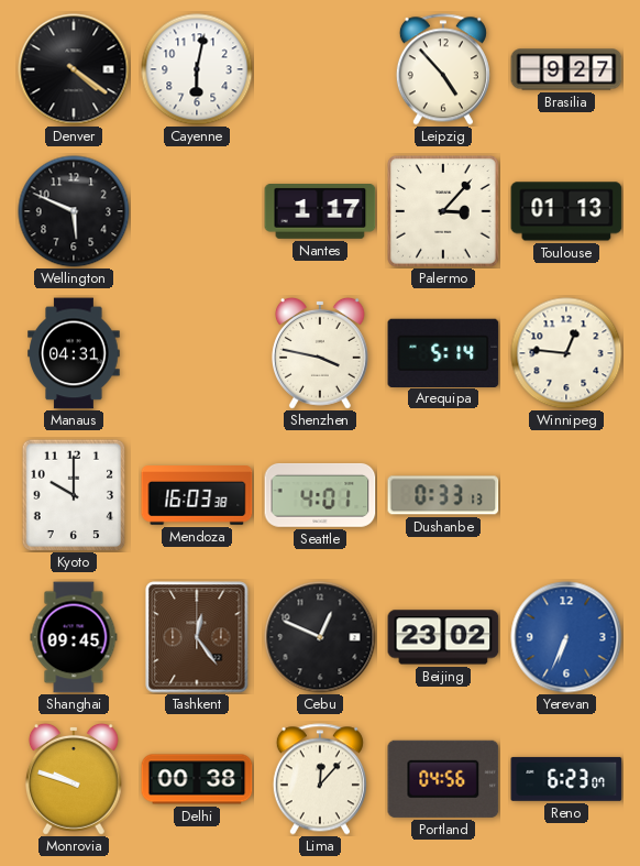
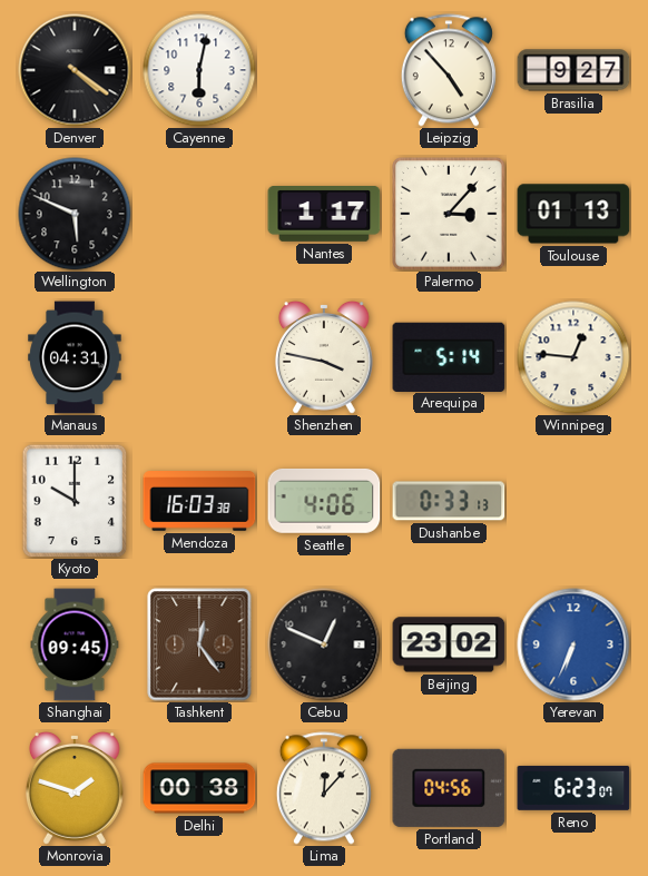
Seattle: 4:01 -> 4:06
Monrovia: 9:48 -> 1:48
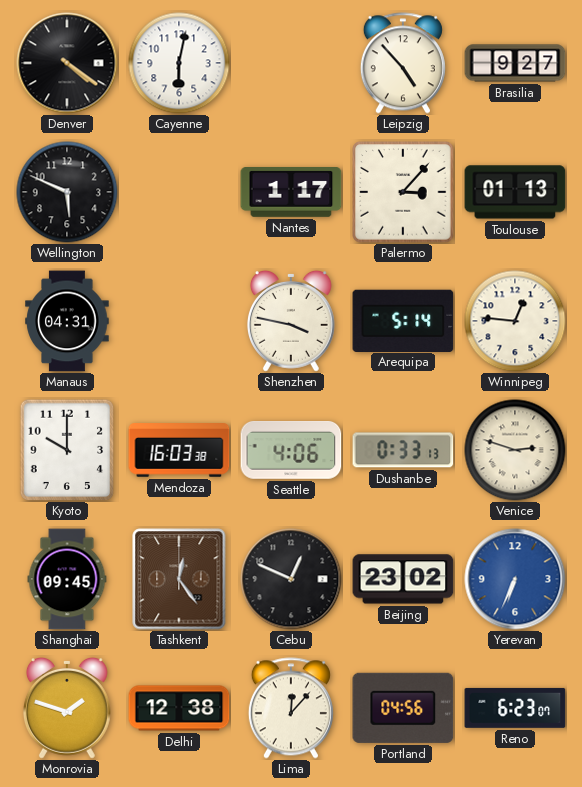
Venice: none -> 2:48
Delhi: 00:38 -> 12:38
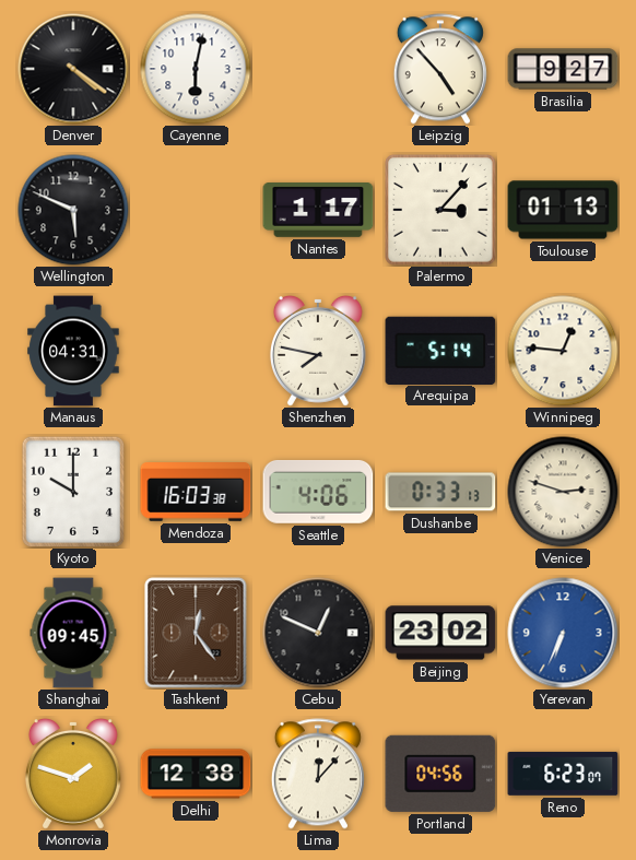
Shenzhen: 3:47 -> 7:47
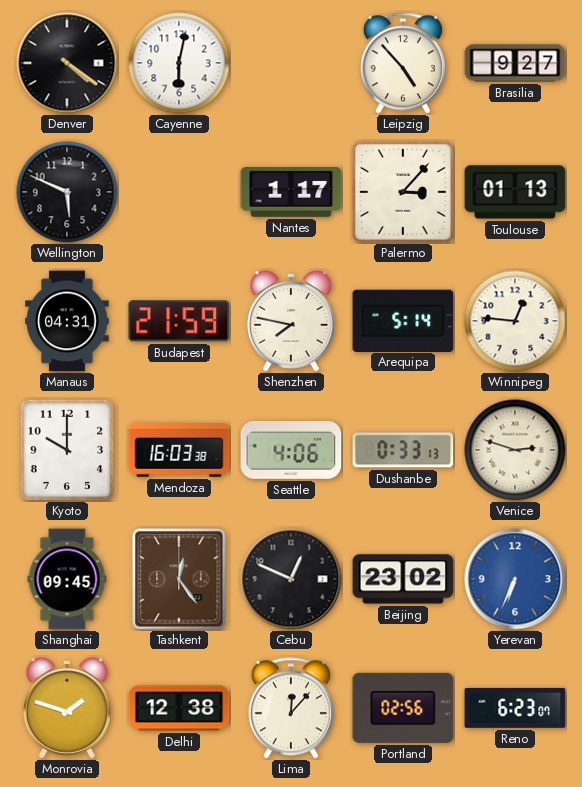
Budapest: none -> 21:59
Portland: 04:56 -> 02:56
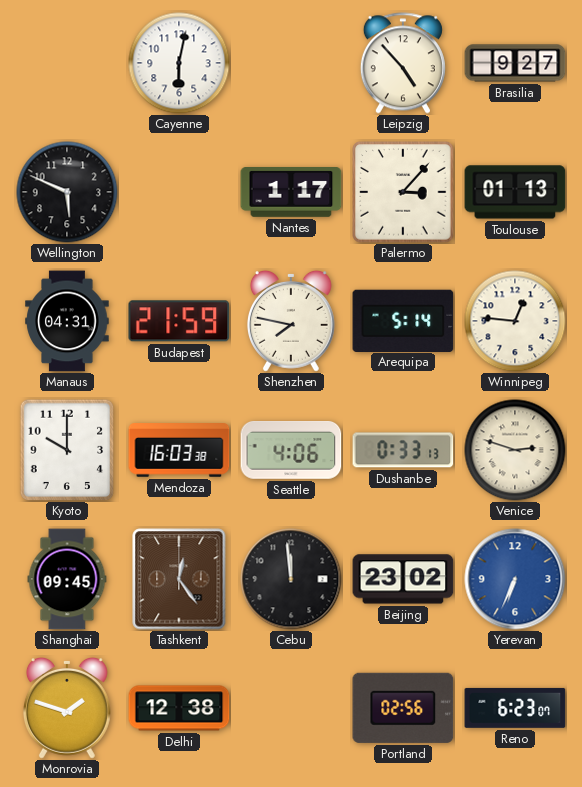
Denver: 4:21 -> none
Cebu: 12:49 -> 11:59
Lima: 12:07 -> none
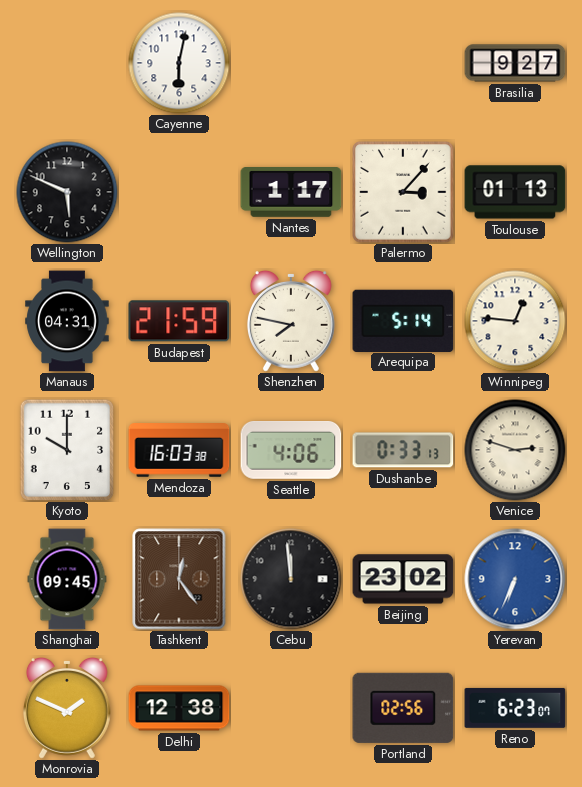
Leipzig: 4:53 -> none
Monrovia: 1:48 -> 1:49
